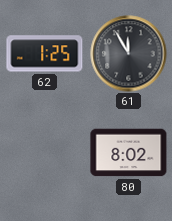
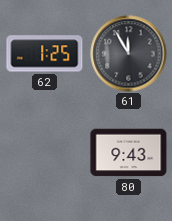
80: 8:02 -> 9:43
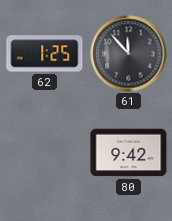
61: 11:55 -> 11:53
80: 9:43 -> 9:42
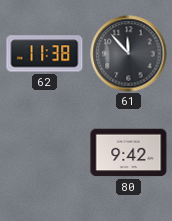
62: 1:25 -> 11:38
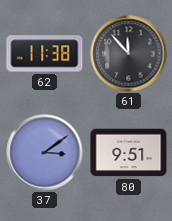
37: none -> 3:09
80: 9:42 -> 9:51
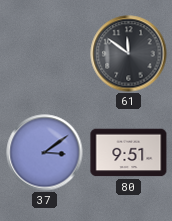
62: 11:38 -> none
61: 11:53 -> 11:51
